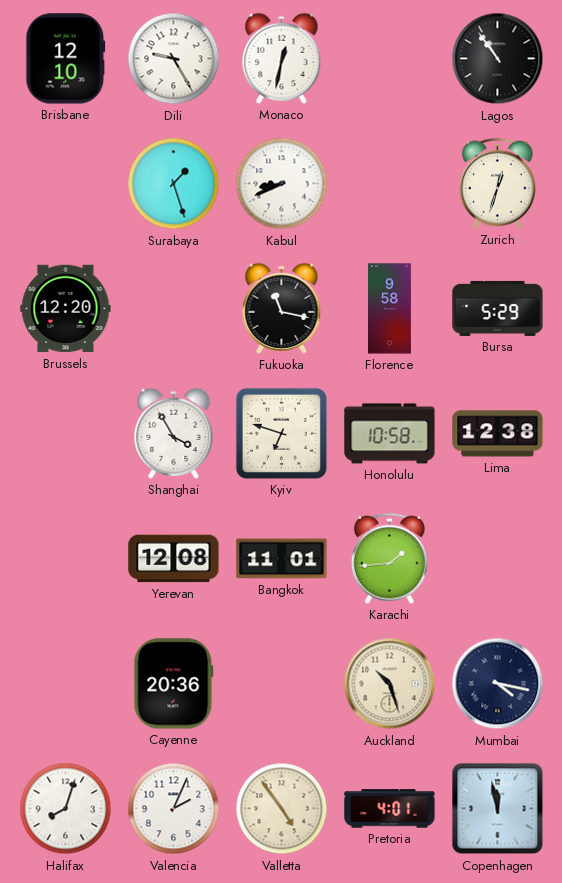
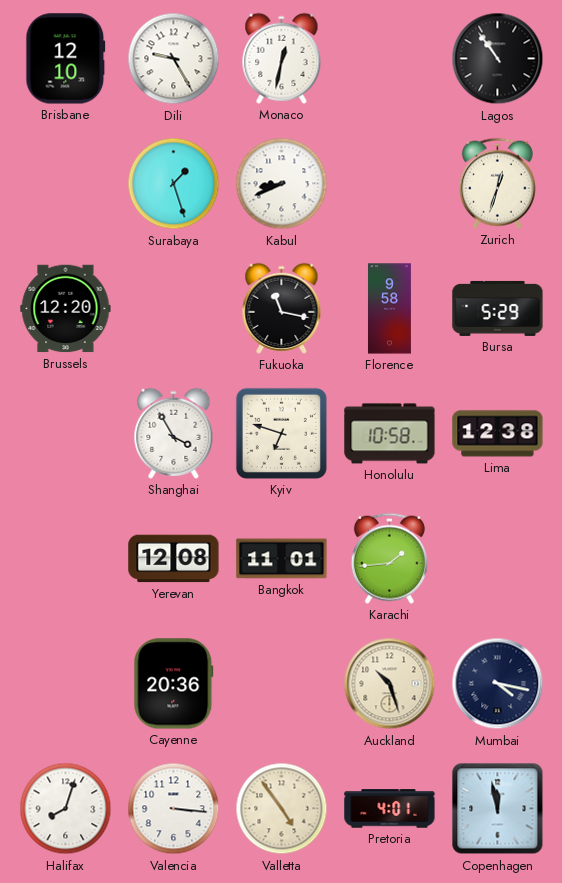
Valencia: 2:04 -> 3:16
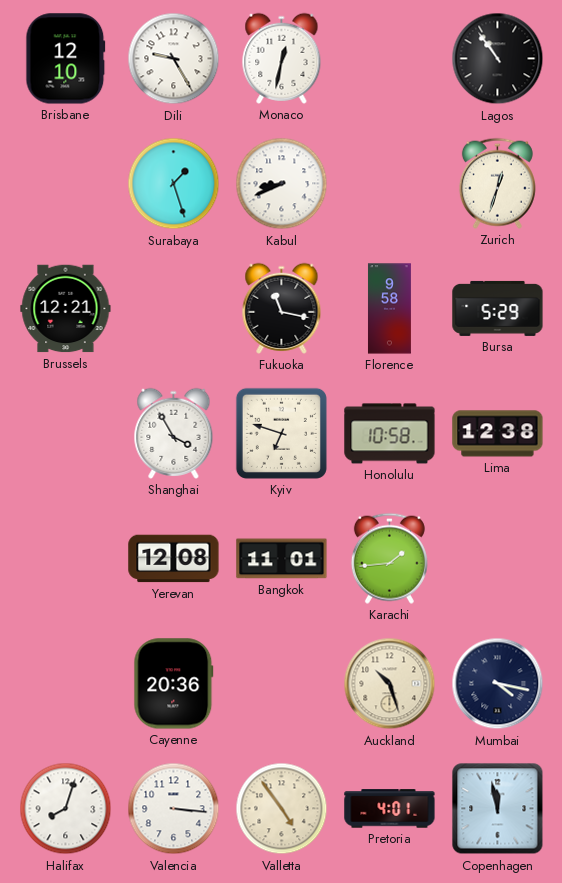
Brussels: 12:20 -> 12:21
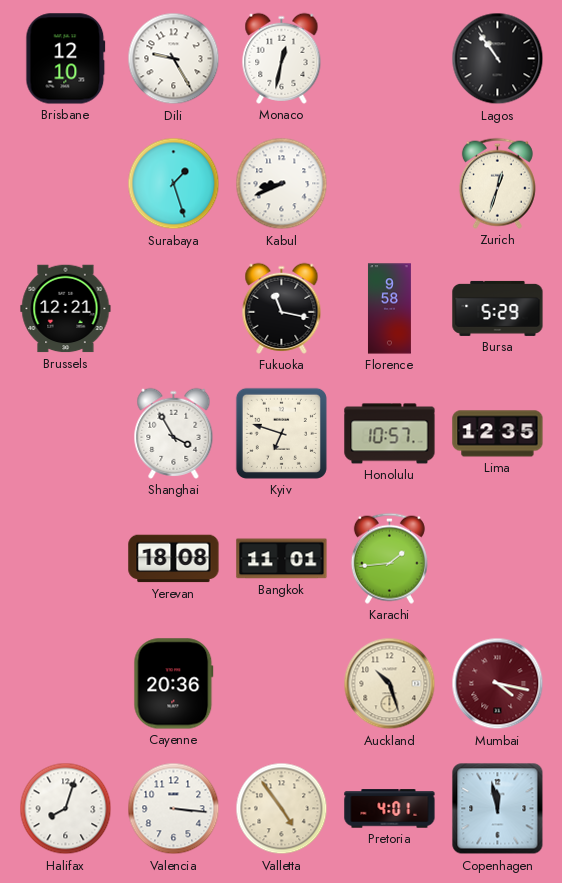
Honolulu: 10:58 -> 10:57
Lima: 12:38 -> 12:35
Yerevan: 12:08 -> 18:08
Mumbai dial: navy -> burgundy
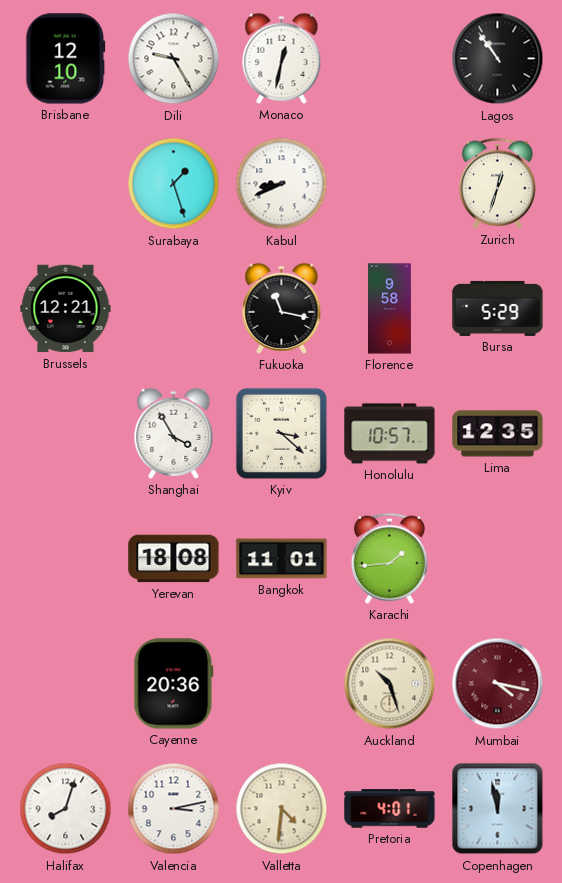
Kyiv: 6:48 -> 3:22
Valencia: 3:16 -> 3:13
Valletta: 4:54 -> 4:31
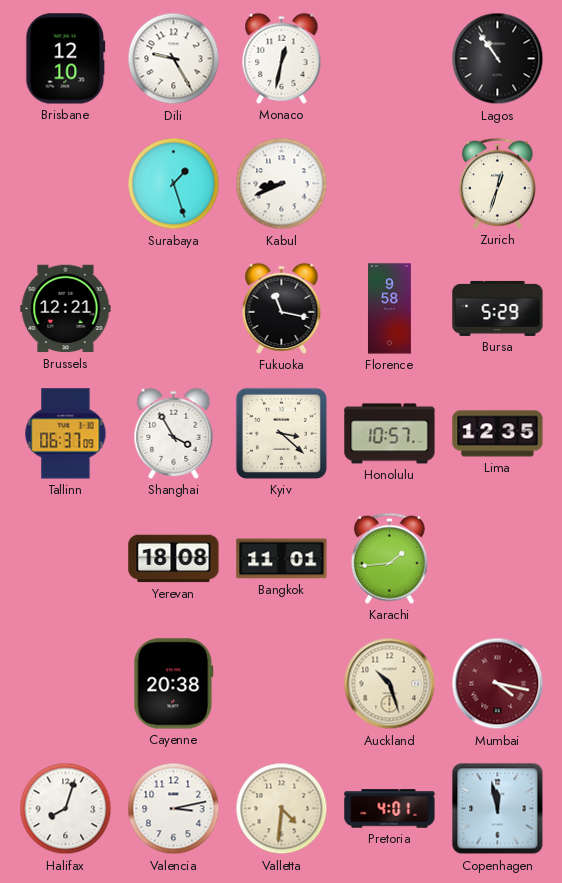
Tallinn: none -> 06:37
Cayenne: 20:36 -> 20:38
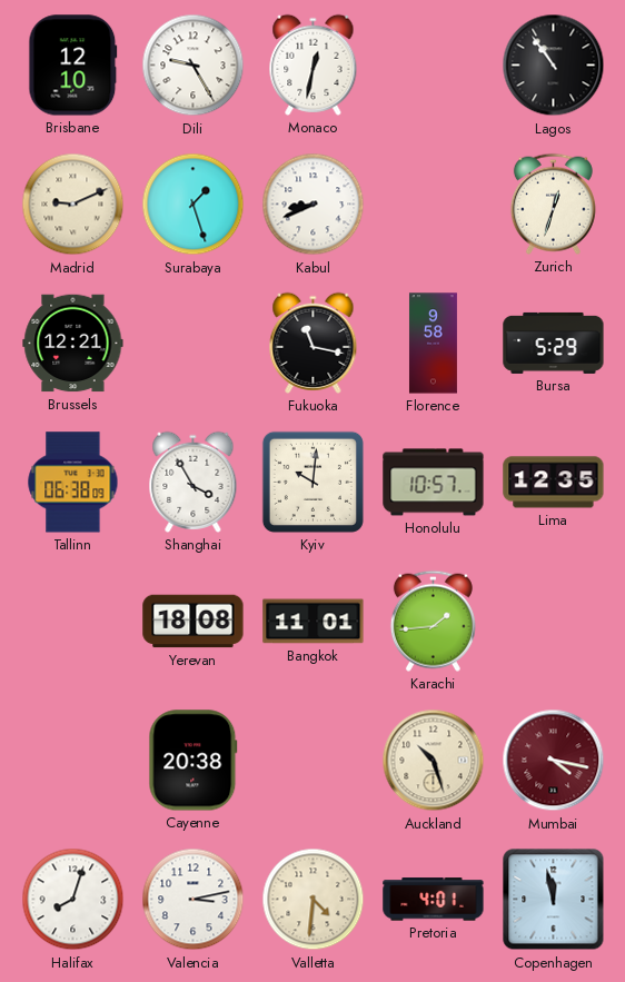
Madrid: none -> 9:11
Tallinn: 06:37 -> 06:38
Kyiv: 3:22 -> 10:01
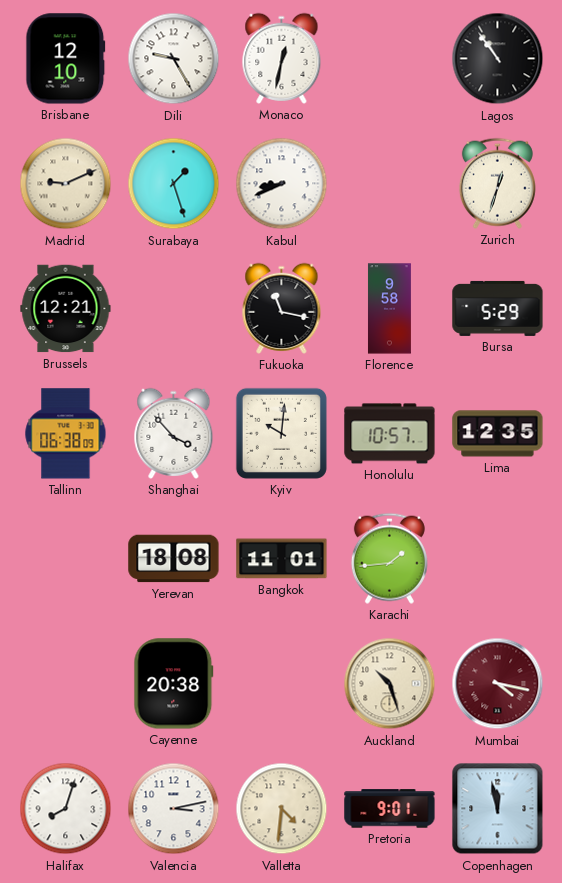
Shanghai: 3:55 -> 3:53
Pretoria: 4:01 -> 9:01
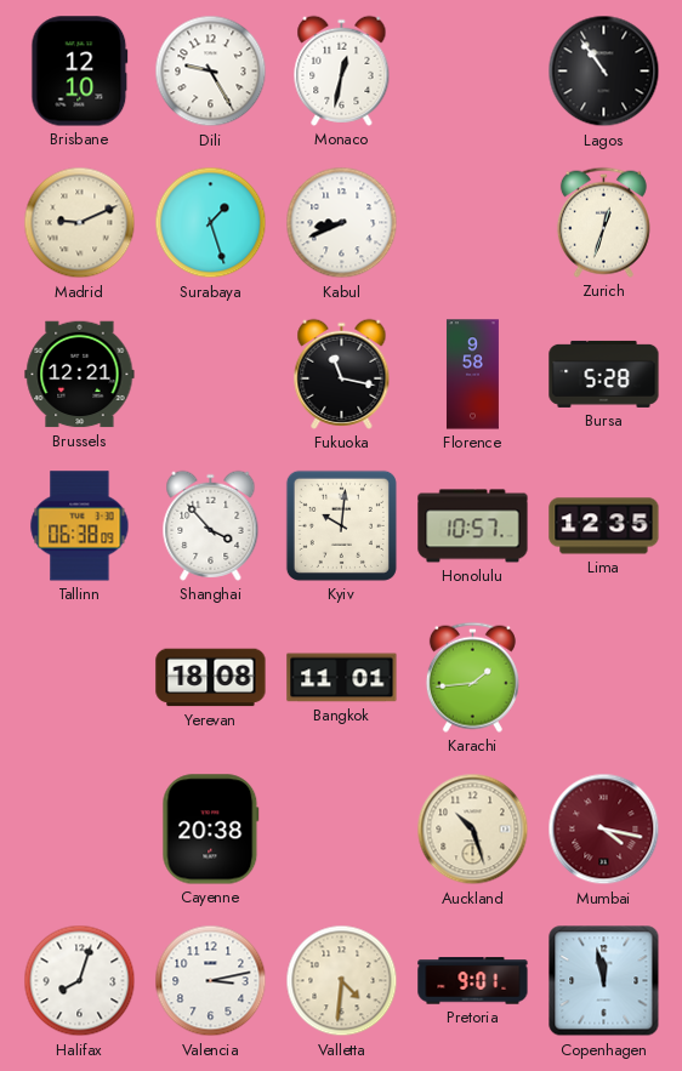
Bursa: 5:29 -> 5:28
